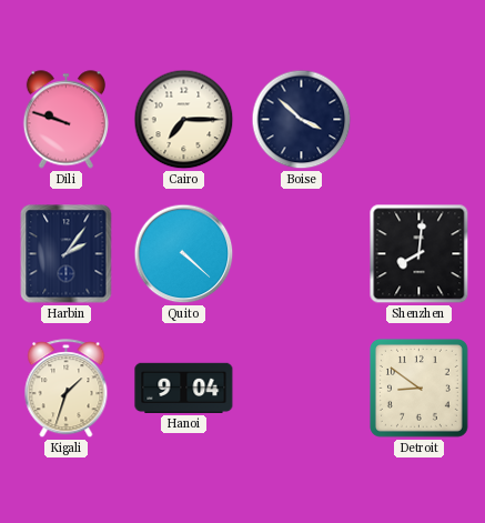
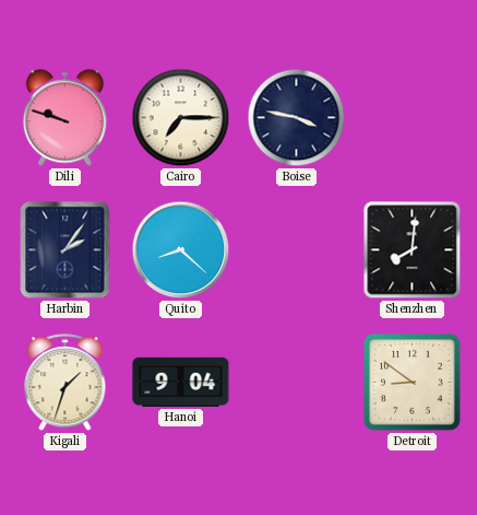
Boise: 3:52 -> 3:47
Quito: 4:22 -> 8:22
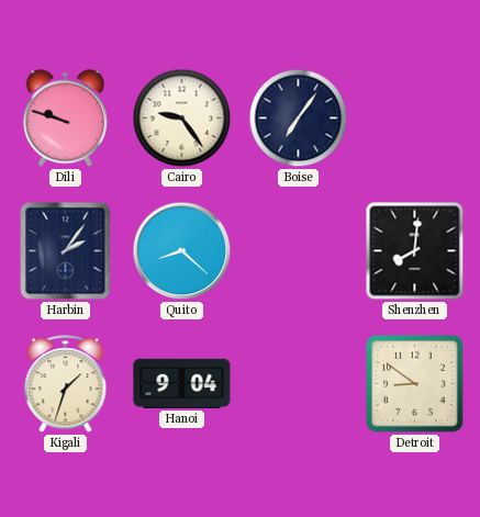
Cairo: 7:15 -> 9:24
Boise: 3:47 -> 7:06
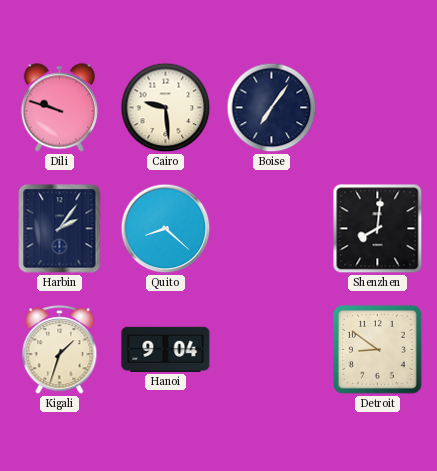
Cairo: 9:24 -> 9:29
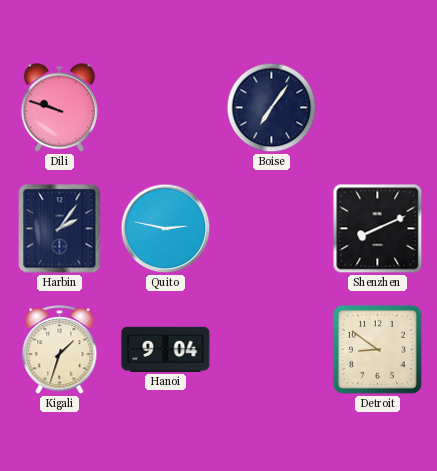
Cairo: 9:29 -> none
Quito: 8:22 -> 2:47
Shenzhen: 8:01 -> 8:11
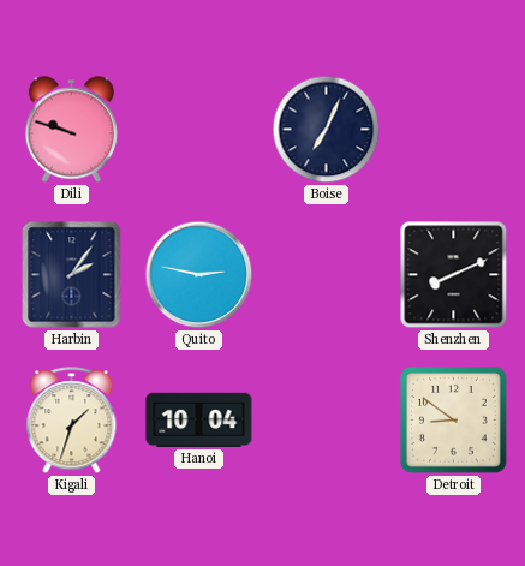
Boise: 7:06 -> 7:04
Hanoi: 9:04 -> 10:04
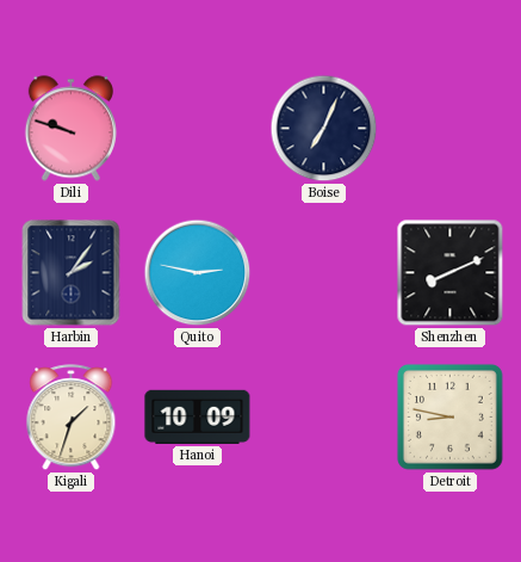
Hanoi: 10:04 -> 10:09
Detroit: 8:51 -> 8:47
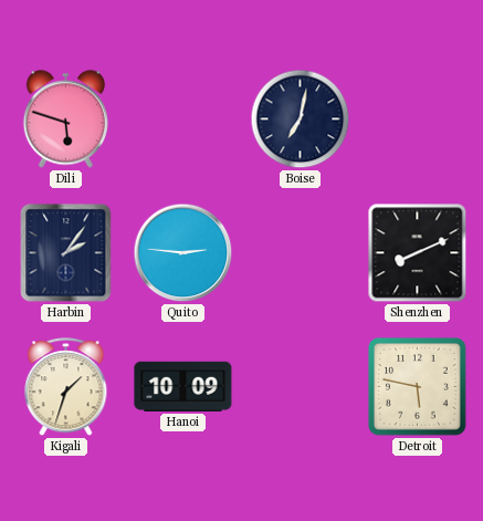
Dili: 9:48 -> 5:48
Boise: 7:04 -> 7:02
Quito: 2:47 -> 2:46
Detroit: 8:47 -> 5:47
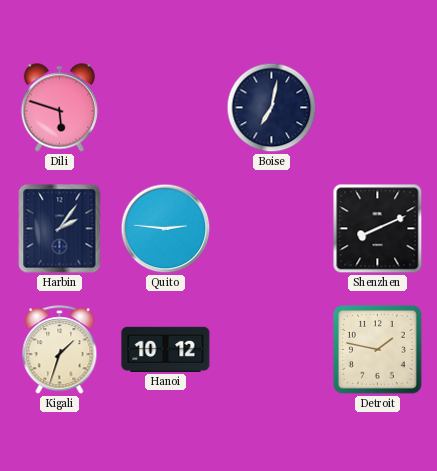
Hanoi: 10:09 -> 10:12
Detroit: 5:47 -> 1:47
